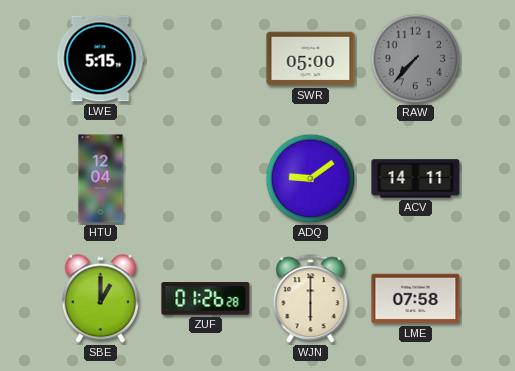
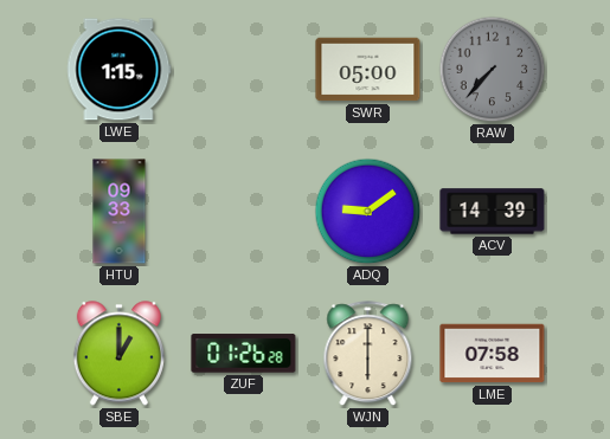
LWE: 5:15 -> 1:15
HTU: 12:04 -> 09:33
ACV: 14:11 -> 14:39
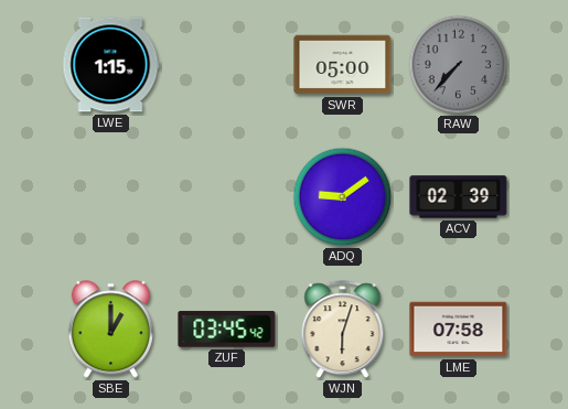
HTU: 09:33 -> none
ACV: 14:39 -> 02:39
ZUF: 01:26 -> 03:45
WJN: 6:00 -> 6:03
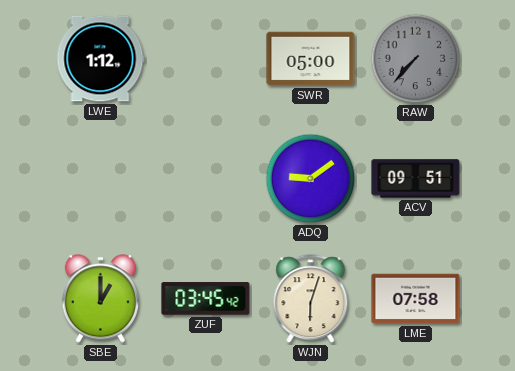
LWE: 1:15 -> 1:12
ACV: 02:39 -> 09:51
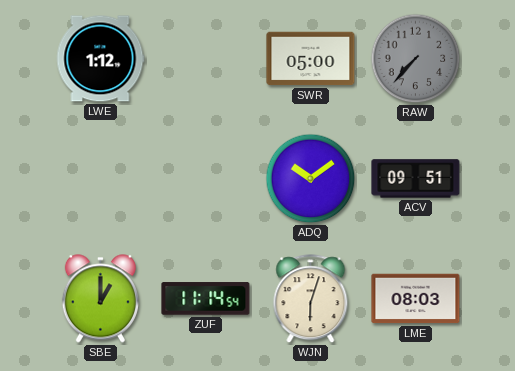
ADQ: 9:09 -> 10:09
ZUF: 03:45 -> 11:14
LME: 07:58 -> 08:03
